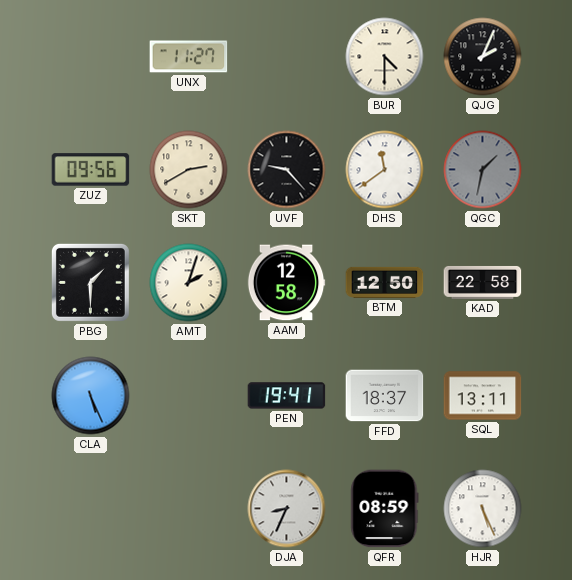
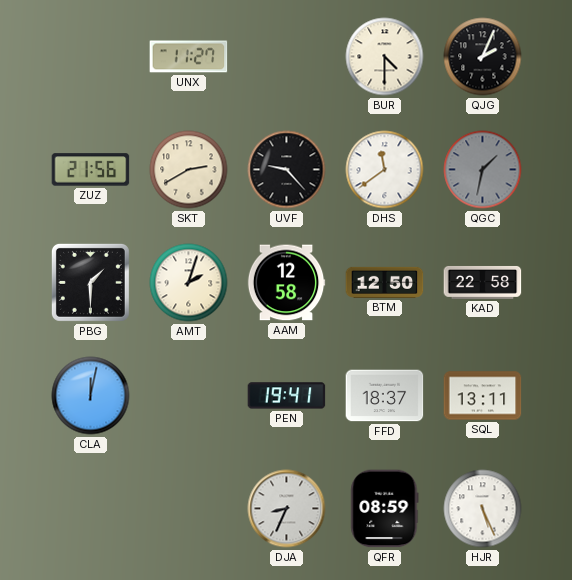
ZUZ: 09:56 -> 21:56
CLA: 5:26 -> 12:02
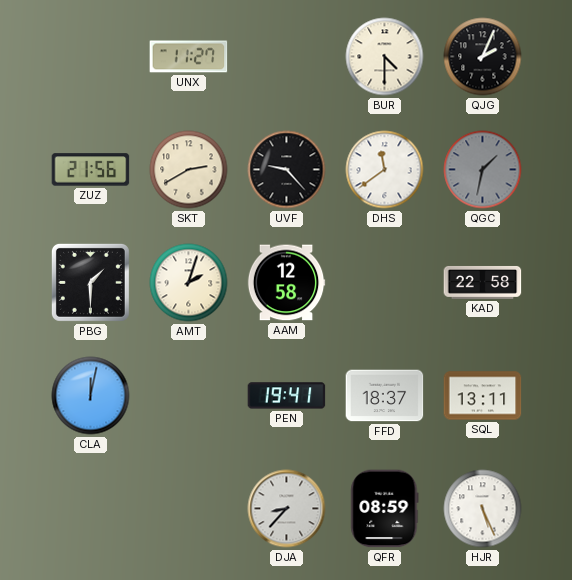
BTM: 12:50 -> none
DJA: 8:34 -> 8:37
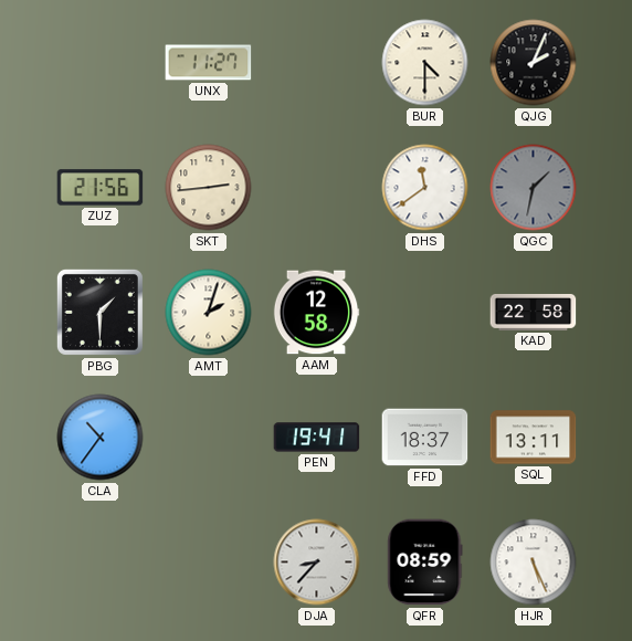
SKT: 2:40 -> 2:44
UVF: 9:23 -> none
CLA: 12:02 -> 10:36
